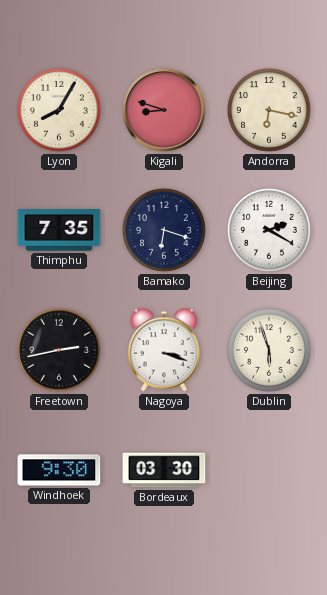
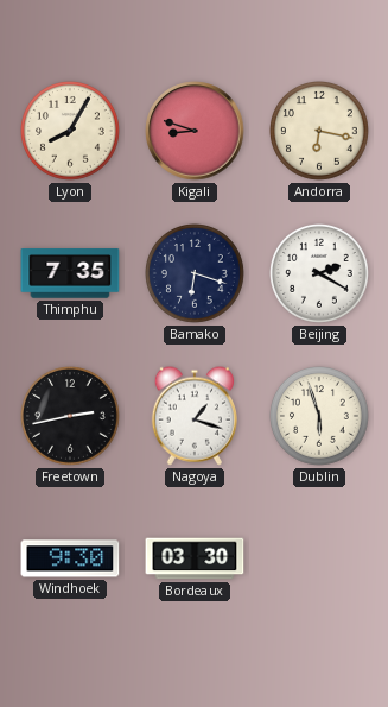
Nagoya: 3:18 -> 1:18
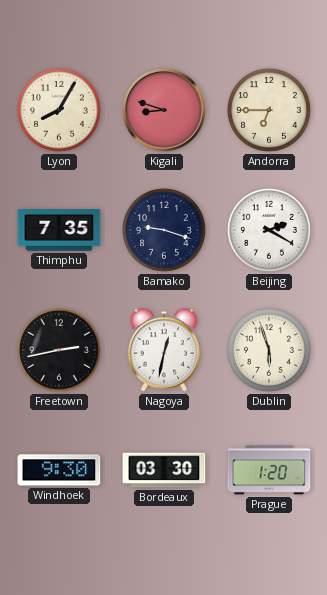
Andorra: 6:17 -> 6:45
Bamako: 6:18 -> 9:18
Nagoya: 1:18 -> 12:32
Prague: none -> 1:20
